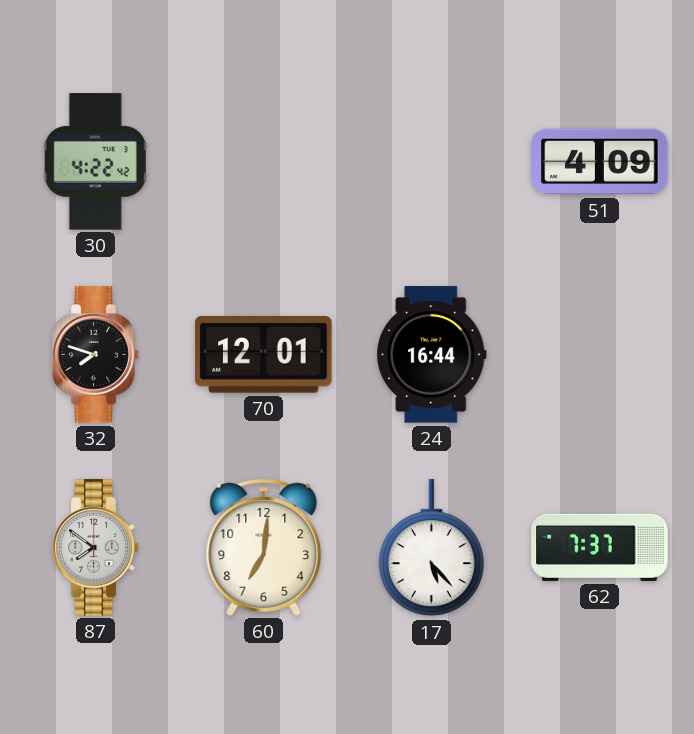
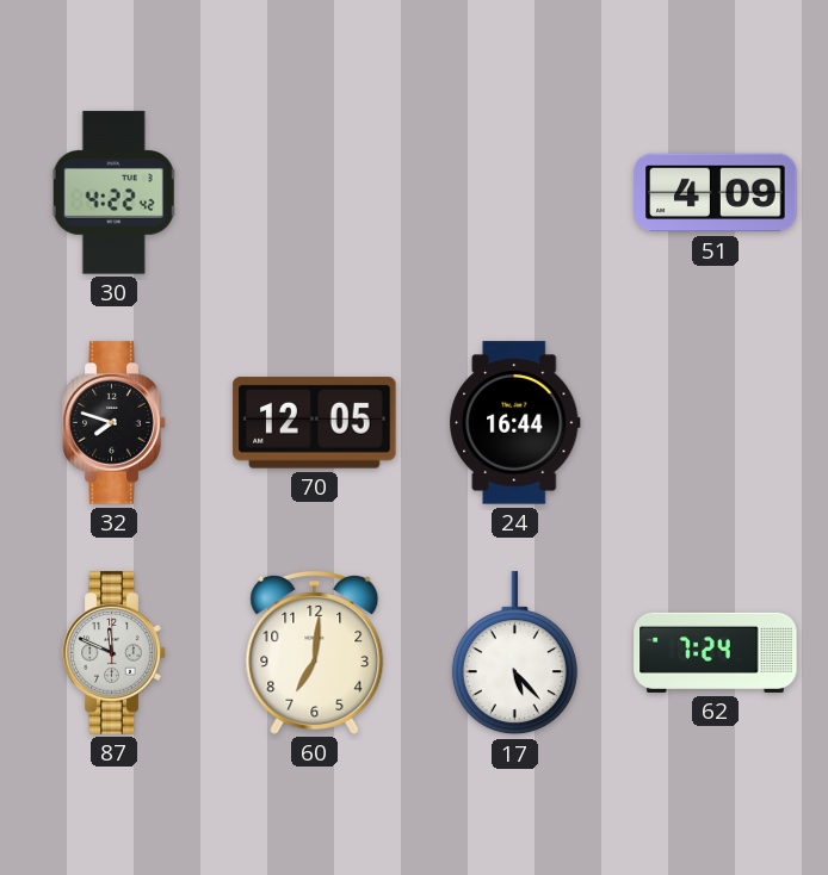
70: 12:01 -> 12:05
87: 7:51 -> 11:49
62: 7:37 -> 7:24
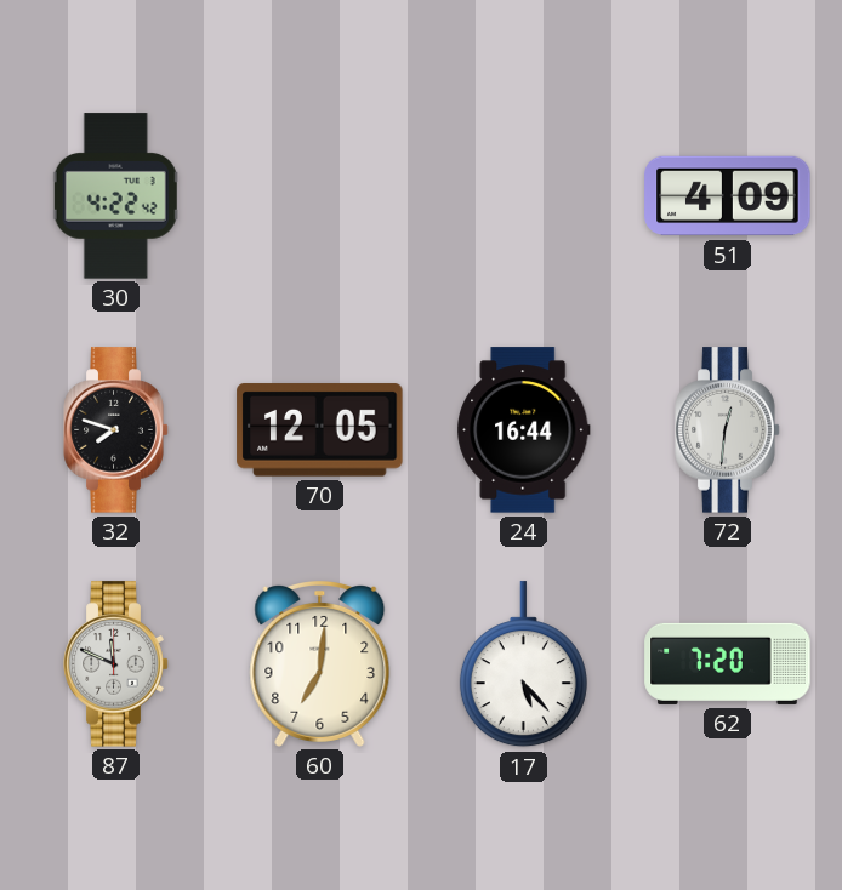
72: none -> 12:31
62: 7:24 -> 7:20
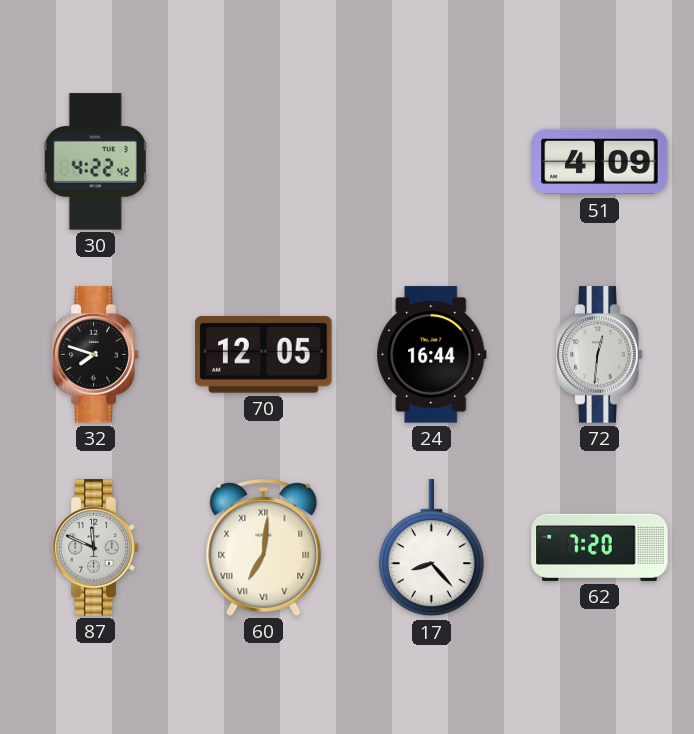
60 numerals: Arabic -> Roman
17: 5:23 -> 8:23
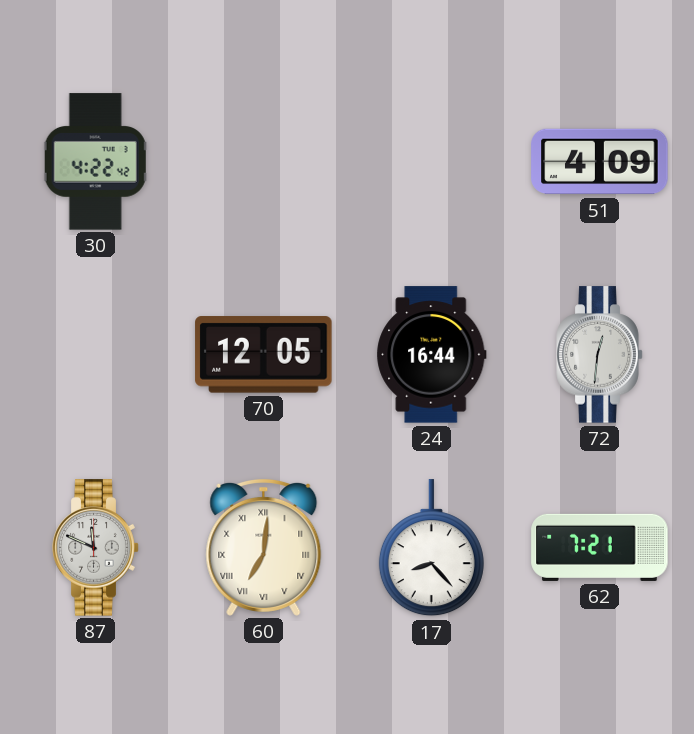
32: 7:48 -> none
62: 7:20 -> 7:21
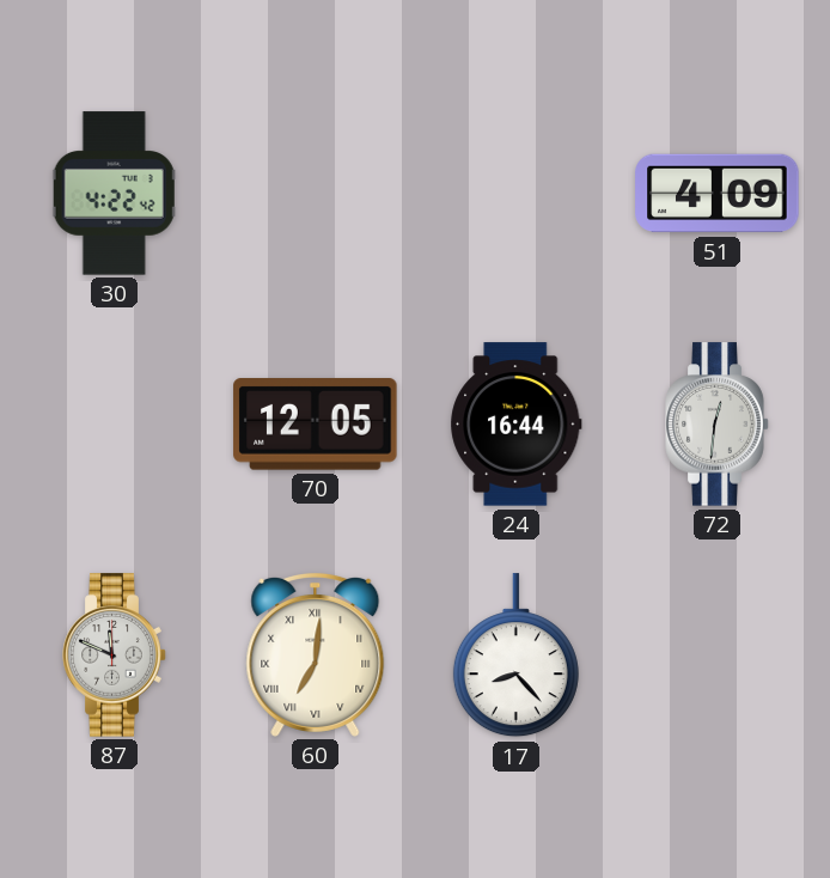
62: 7:21 -> none
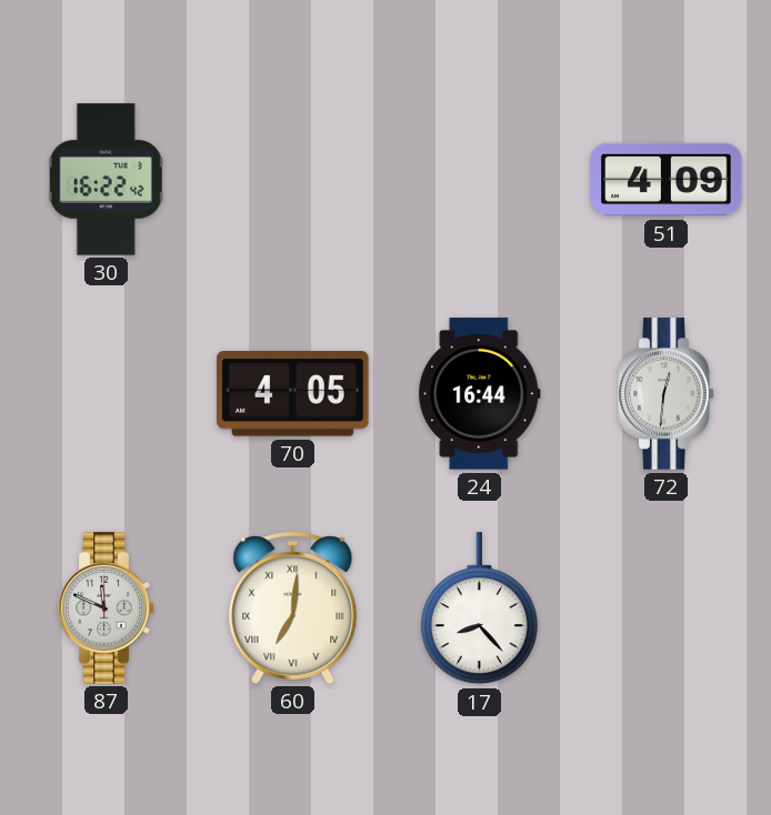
30: 4:22 -> 16:22
70: 12:05 -> 4:05
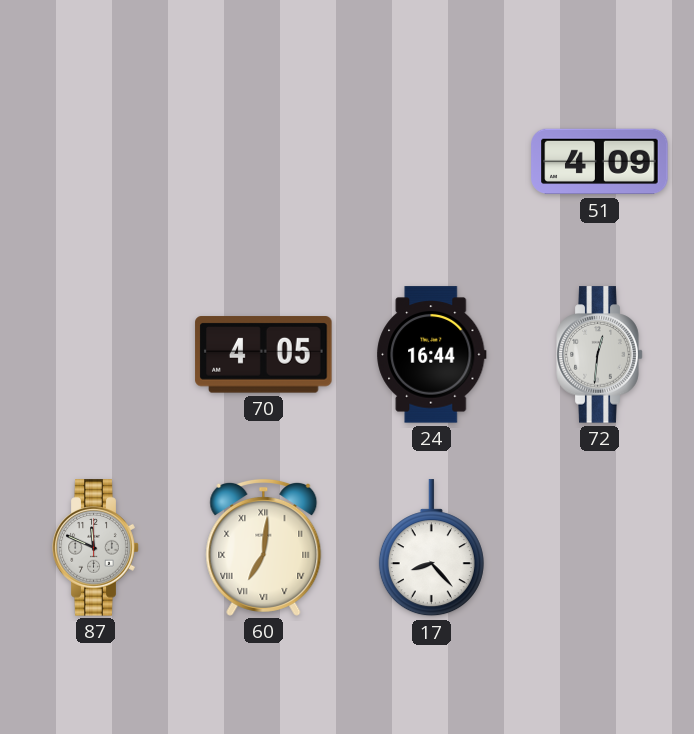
30: 16:22 -> none
